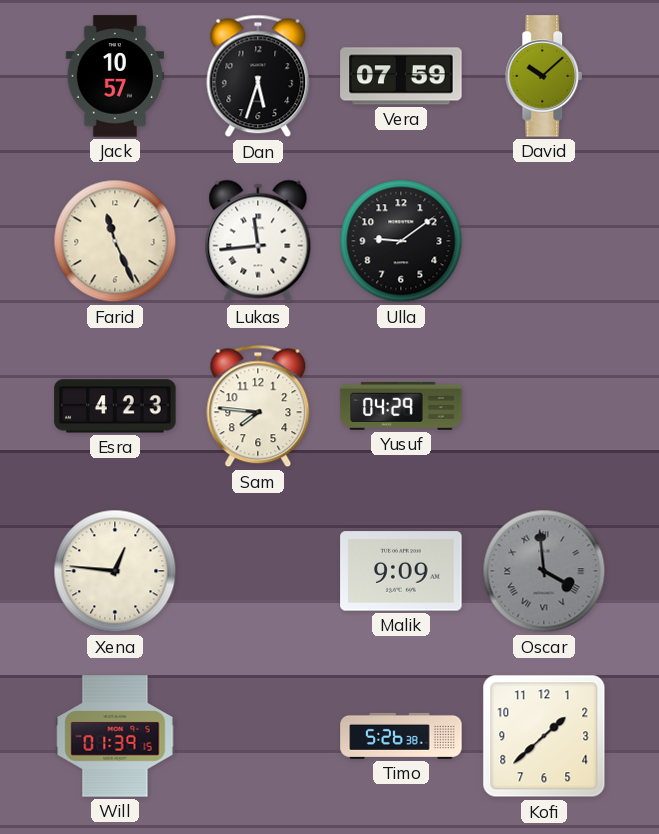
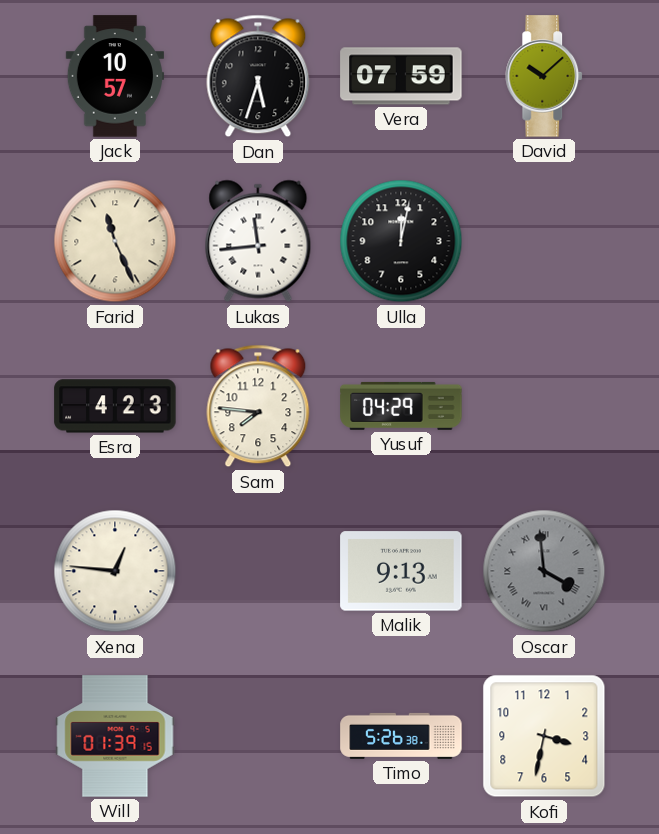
Ulla: 9:09 -> 12:02
Malik: 9:09 -> 9:13
Kofi: 1:38 -> 3:32
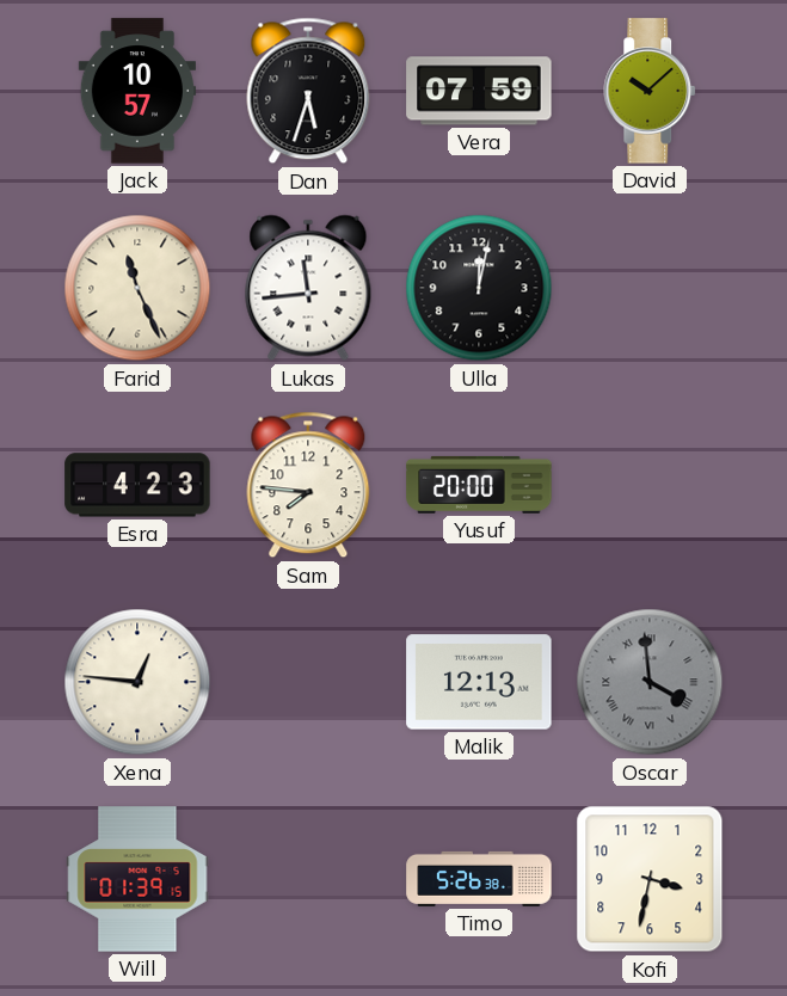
Yusuf: 04:29 -> 20:00
Malik: 9:13 -> 12:13
